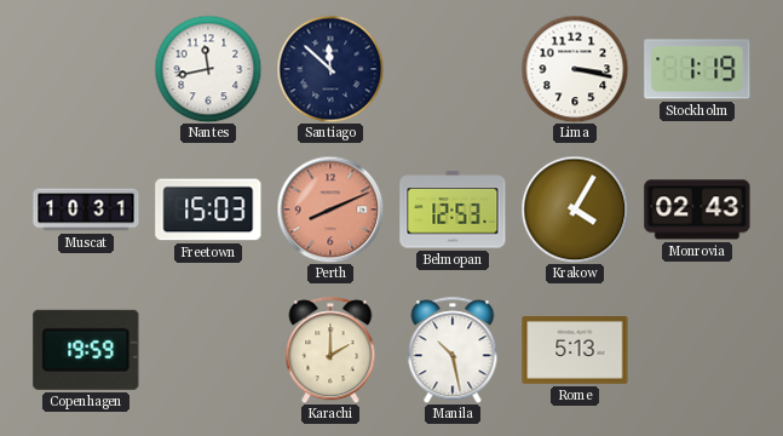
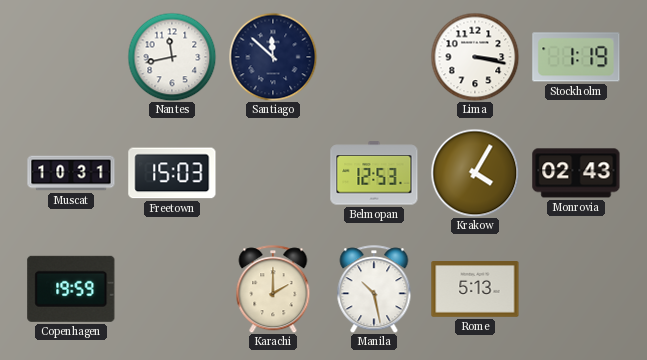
Perth: 8:11 -> none
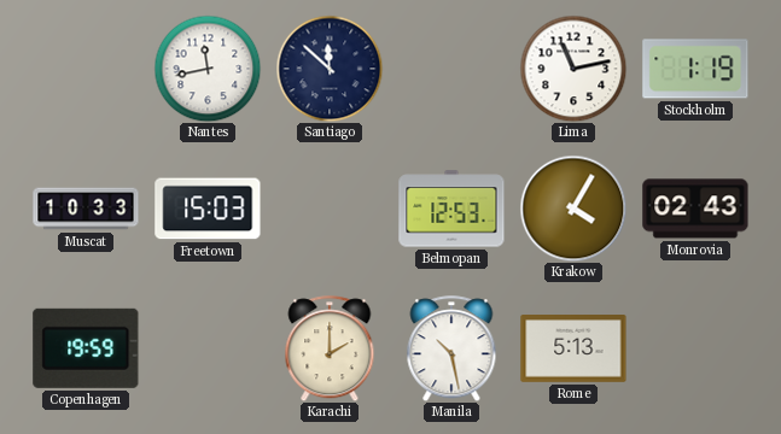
Lima: 3:17 -> 11:13
Muscat: 10:31 -> 10:33
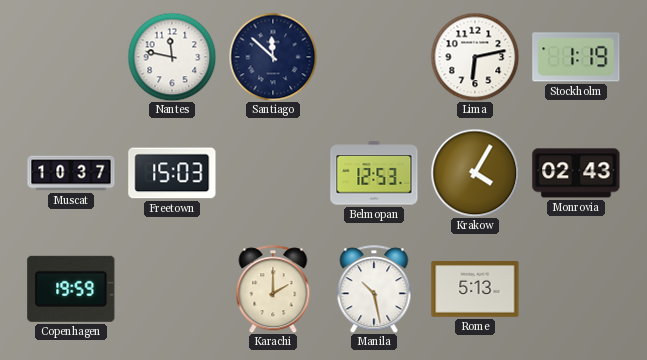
Nantes: 11:43 -> 11:47
Lima: 11:13 -> 6:13
Muscat: 10:33 -> 10:37
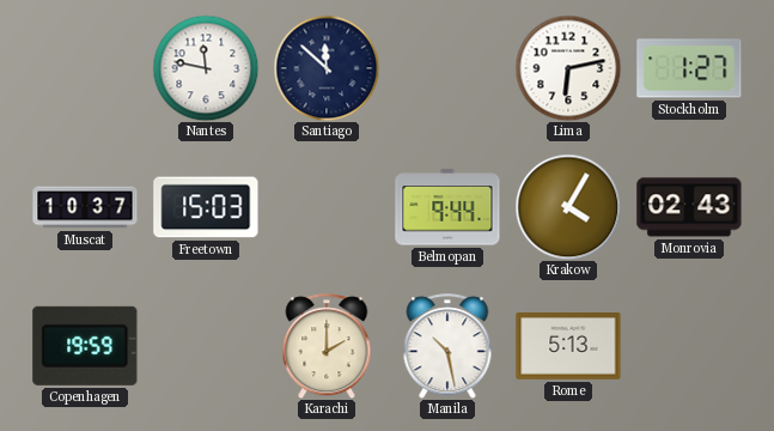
Stockholm: 1:19 -> 1:27
Belmopan: 12:53 -> 9:44
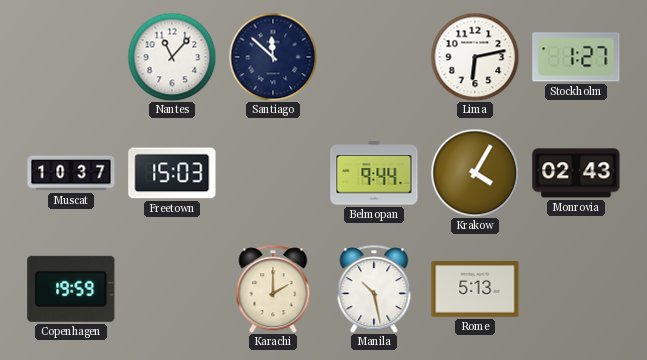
Nantes: 11:47 -> 11:07
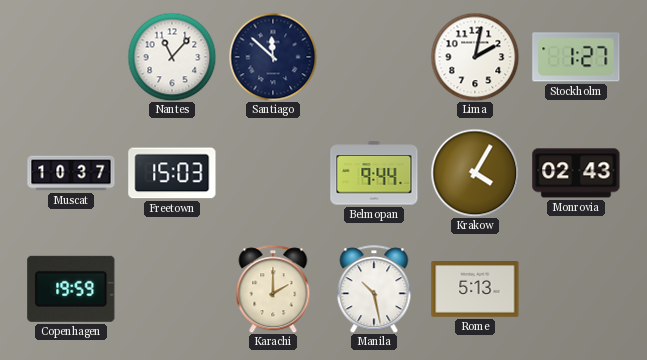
Lima: 6:13 -> 2:02
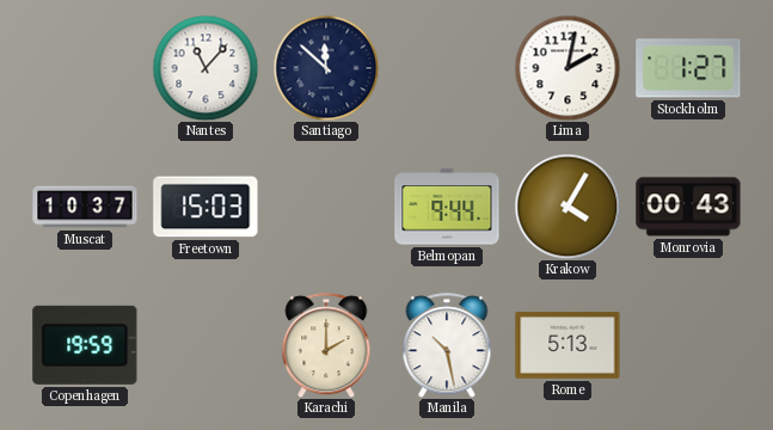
Monrovia: 02:43 -> 00:43
